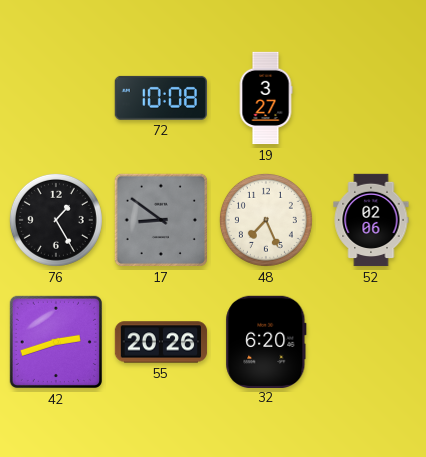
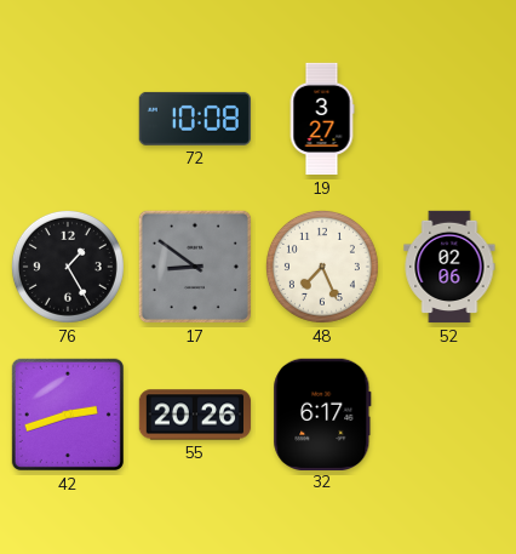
32: 6:20 -> 6:17
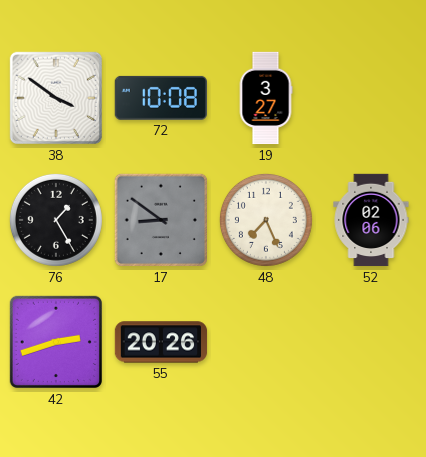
38: none -> 3:51
32: 6:17 -> none
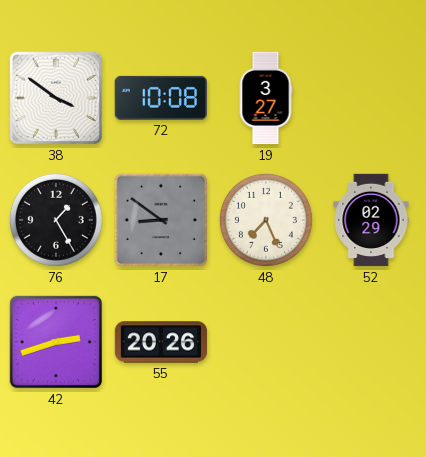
52: 02:06 -> 02:29
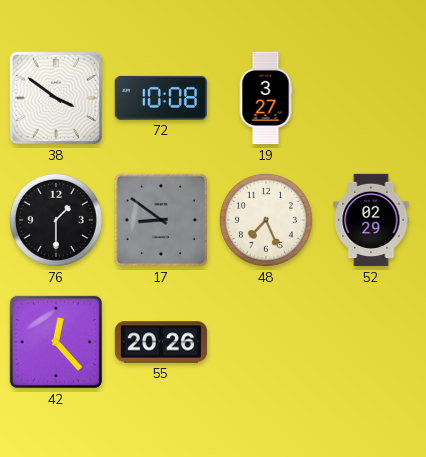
76: 1:25 -> 1:30
42: 2:42 -> 12:23
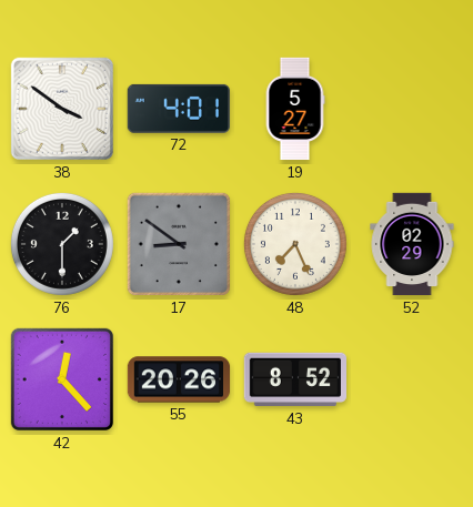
72: 10:08 -> 4:01
19: 3:27 -> 5:27
43: none -> 8:52
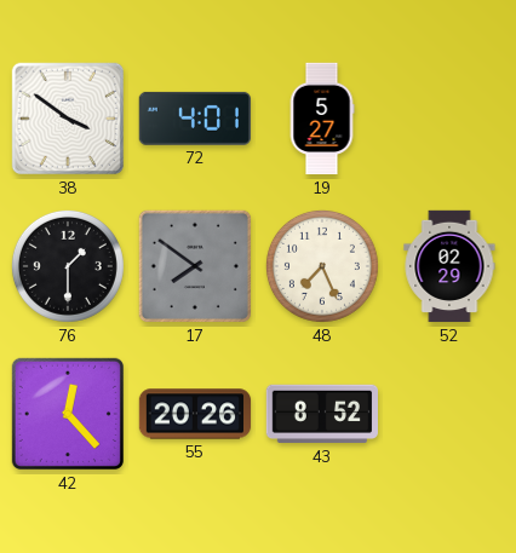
17: 8:51 -> 7:51
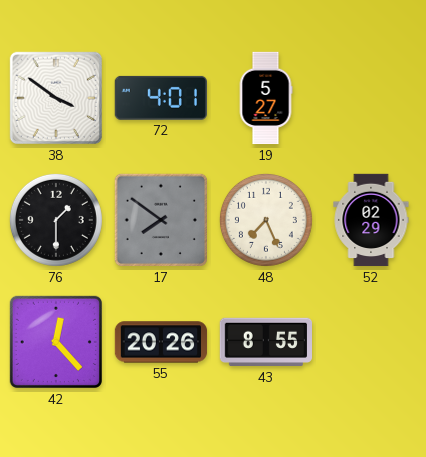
43: 8:52 -> 8:55
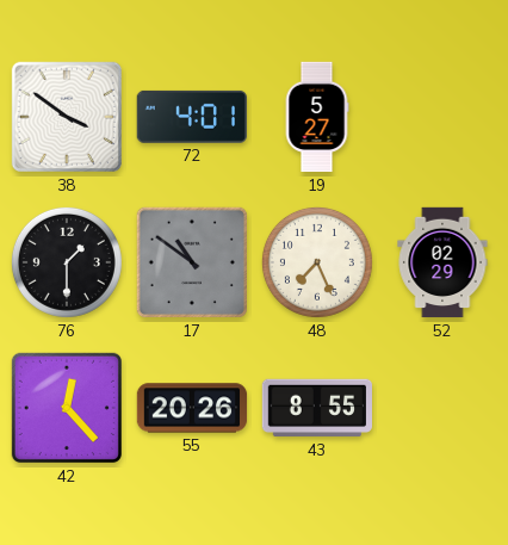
17: 7:51 -> 10:51
